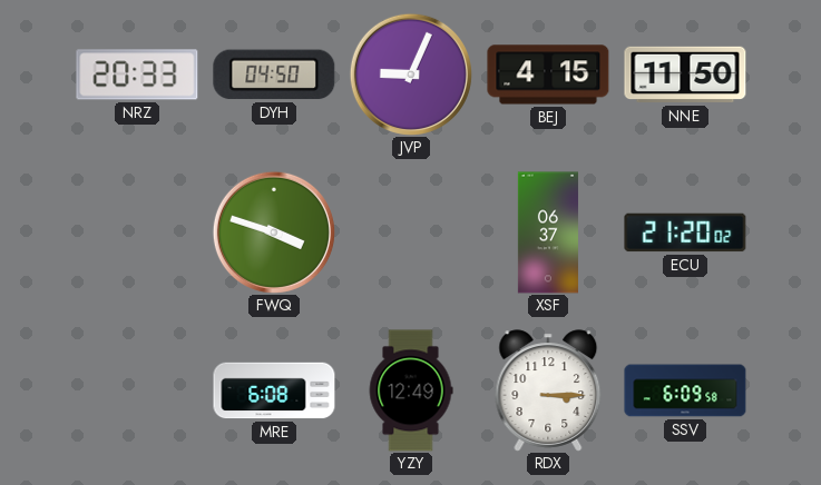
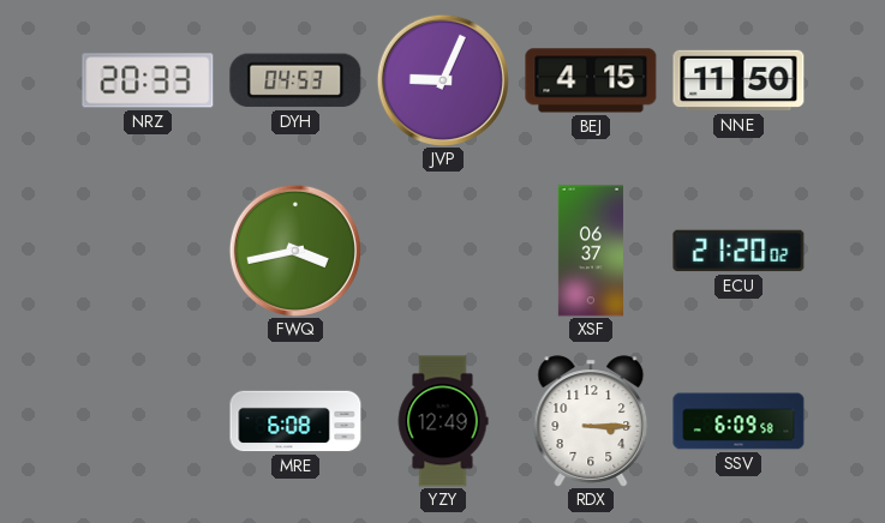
DYH: 04:50 -> 04:53
FWQ: 3:48 -> 3:43
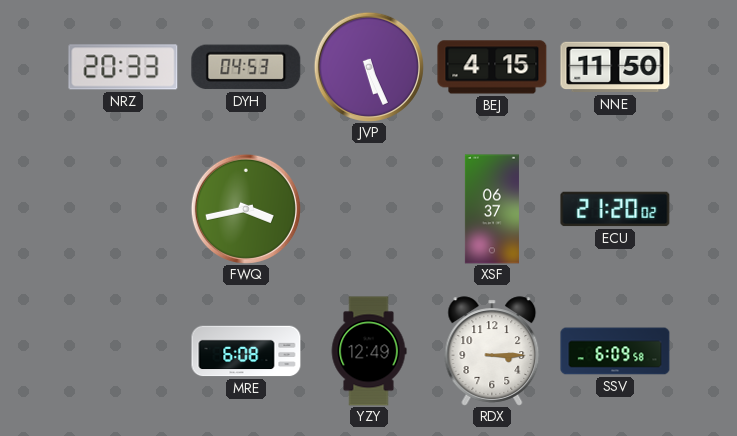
JVP: 9:04 -> 5:26
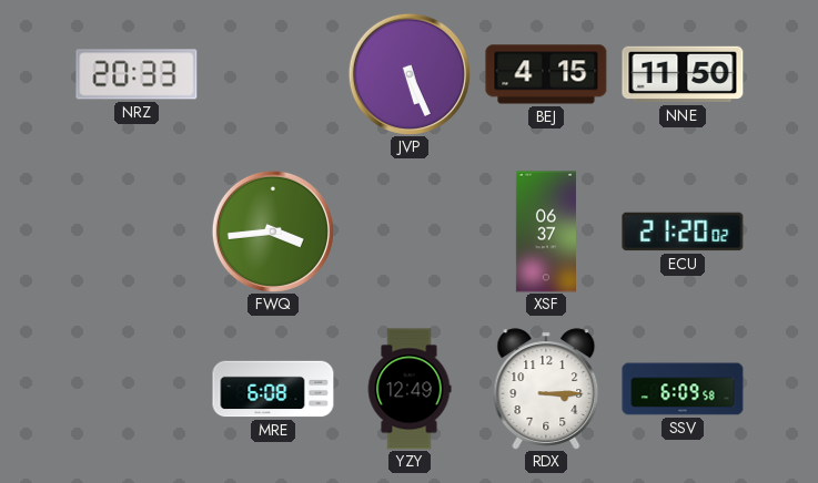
DYH: 04:53 -> none
FWQ: 3:43 -> 3:44
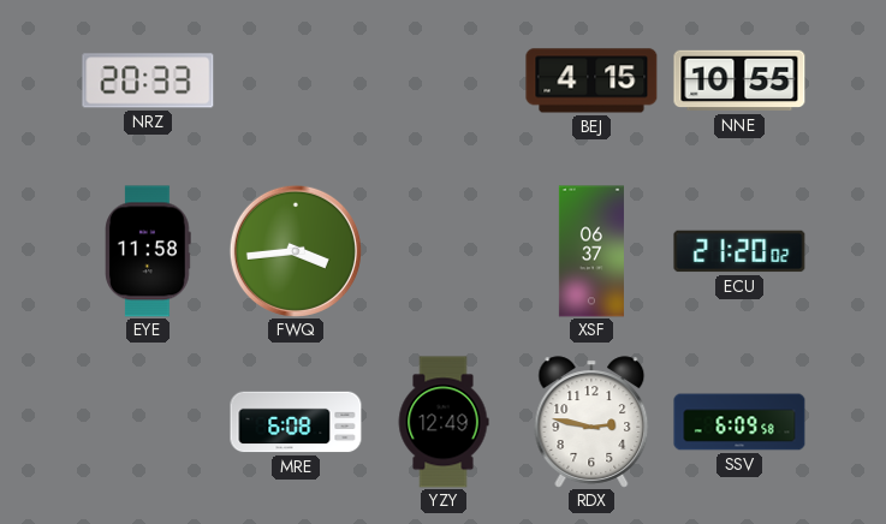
JVP: 5:26 -> none
NNE: 11:50 -> 10:55
EYE: none -> 11:58
RDX: 3:15 -> 2:47
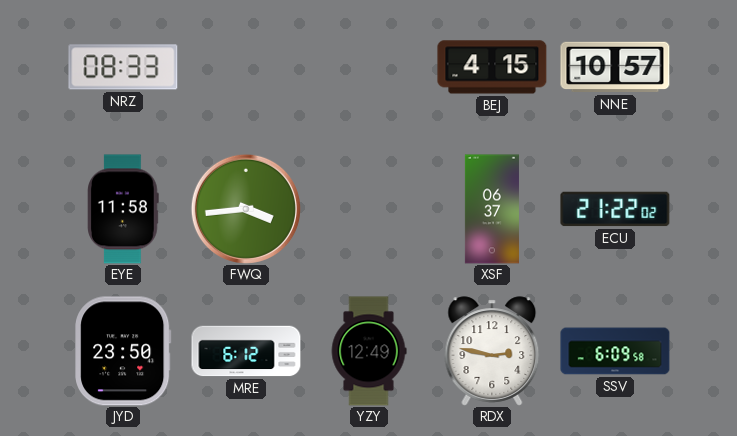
NRZ: 20:33 -> 08:33
NNE: 10:55 -> 10:57
ECU: 21:20 -> 21:22
JYD: none -> 23:50
MRE: 6:08 -> 6:12
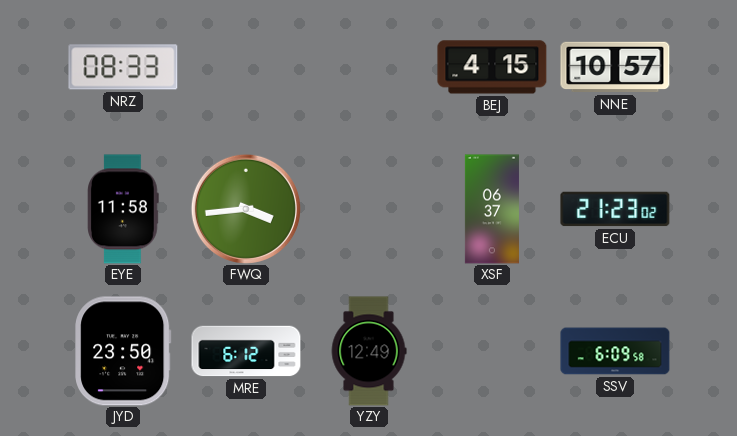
ECU: 21:22 -> 21:23
RDX: 2:47 -> none
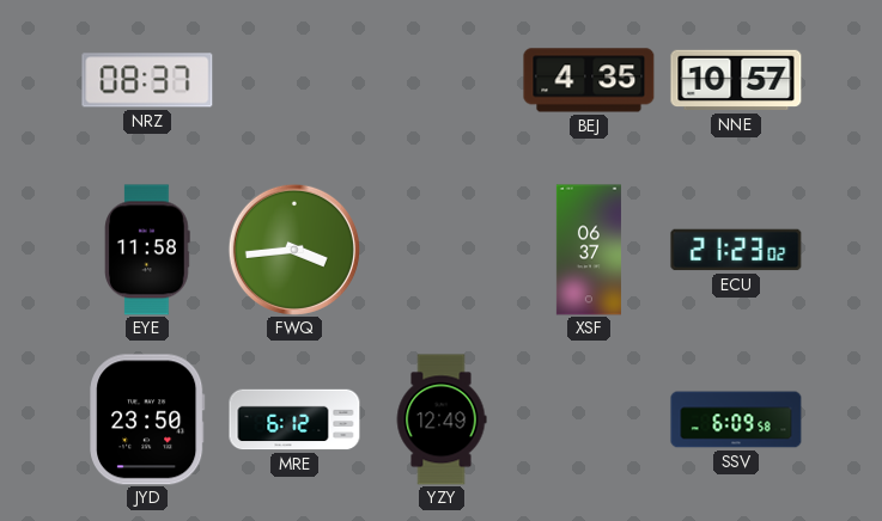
NRZ: 08:33 -> 08:37
BEJ: 4:15 -> 4:35
